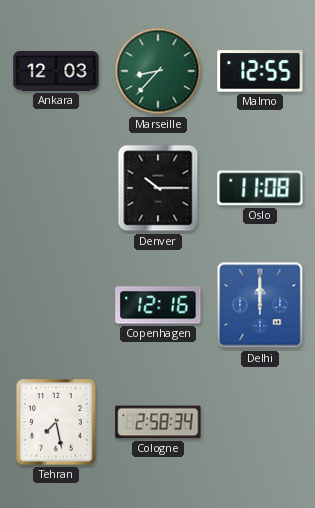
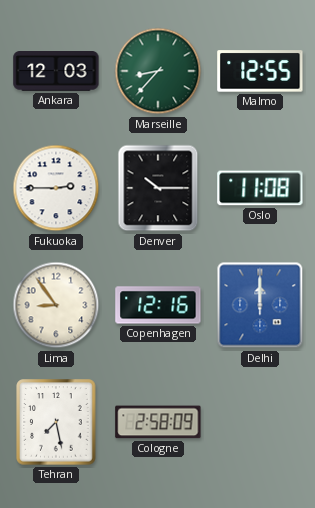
Fukuoka: none -> 2:45
Lima: none -> 8:54
Cologne: 2:58:34 -> 2:58:09
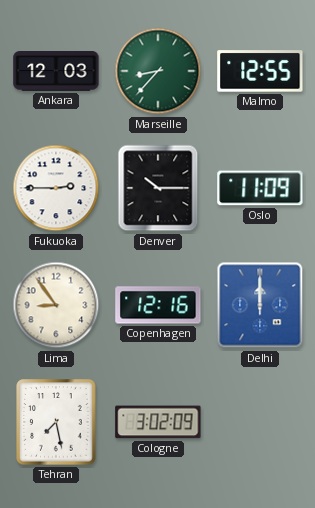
Oslo: 11:08 -> 11:09
Cologne: 2:58 -> 3:02
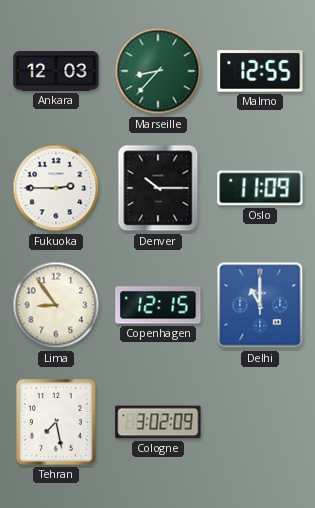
Copenhagen: 12:16 -> 12:15
Delhi: 12:00 -> 11:00
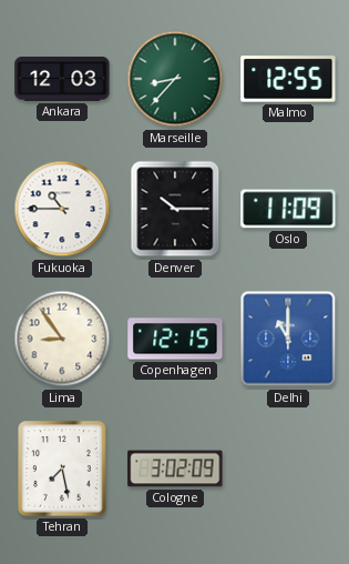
Fukuoka: 2:45 -> 10:45
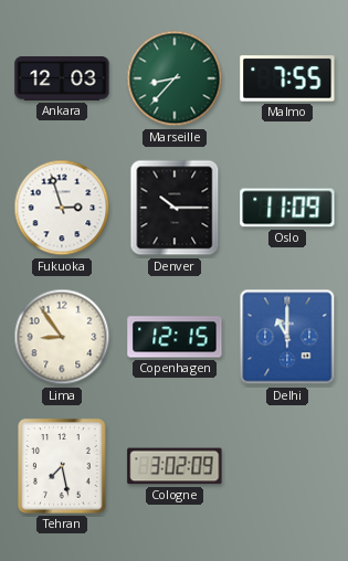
Malmo: 12:55 -> 7:55
Fukuoka: 10:45 -> 2:57
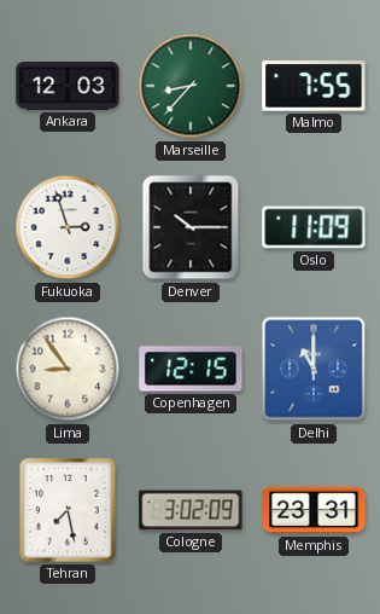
Memphis: none -> 23:31
